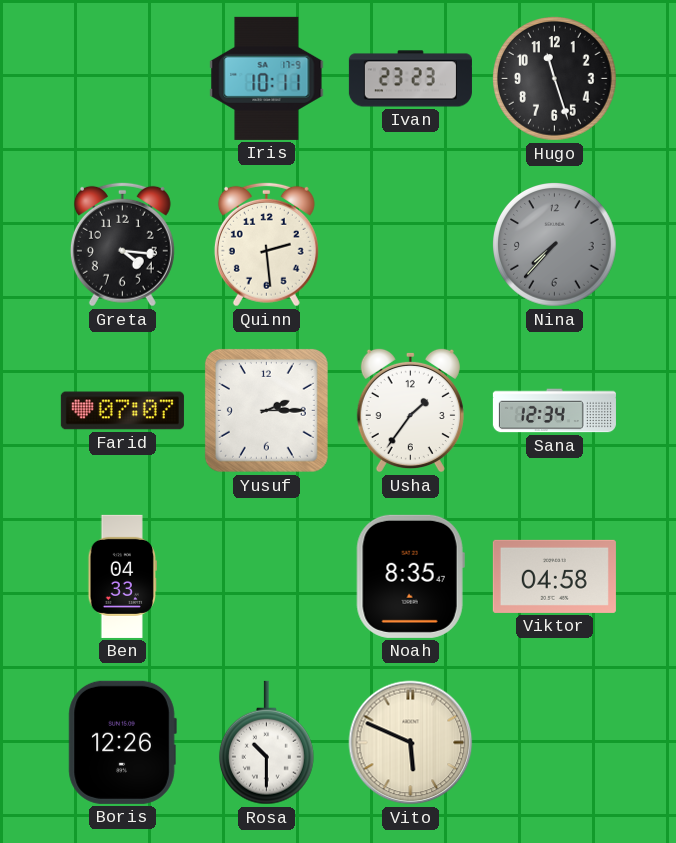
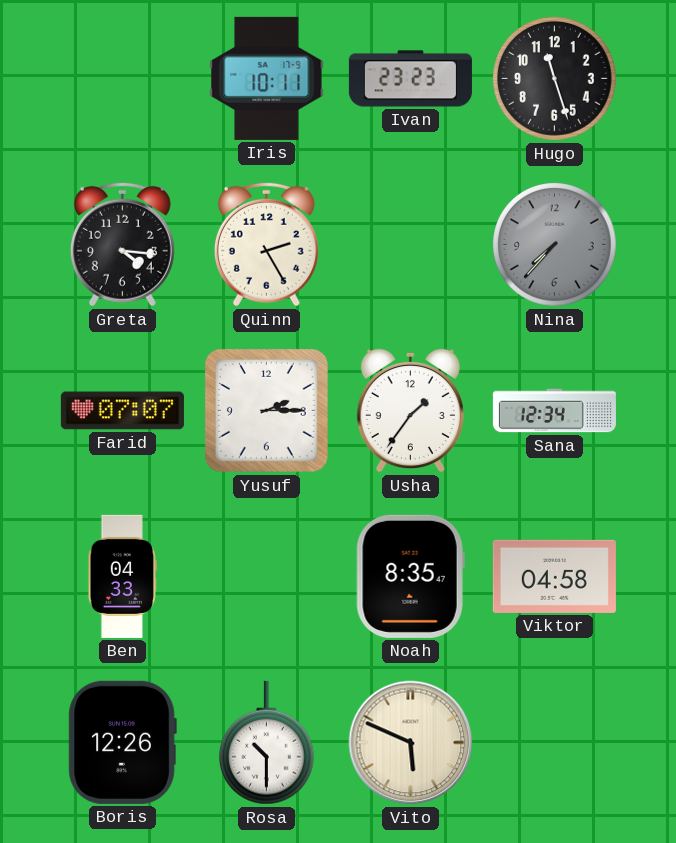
Quinn: 2:29 -> 2:25
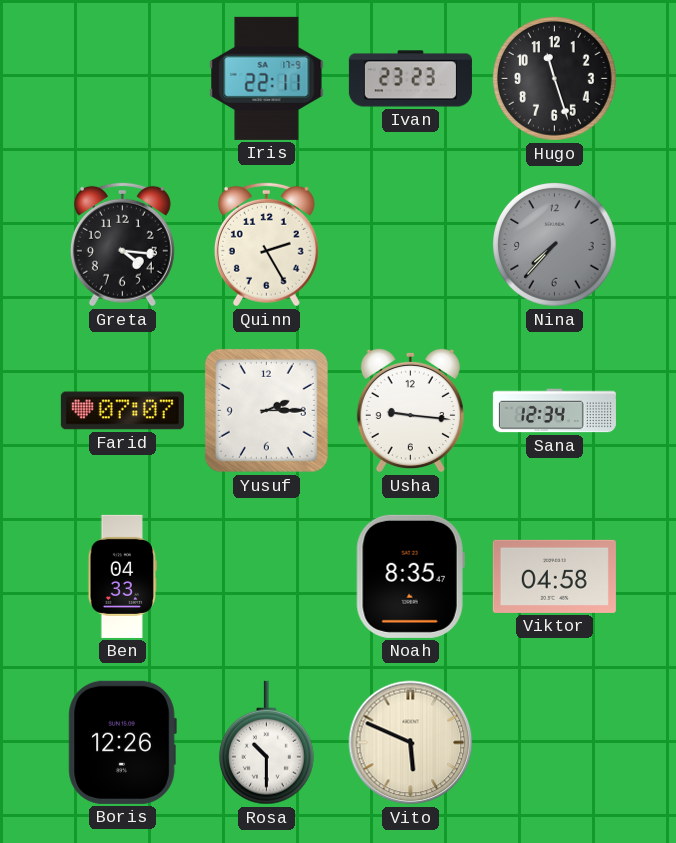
Iris: 10:11 -> 22:11
Usha: 1:36 -> 9:16
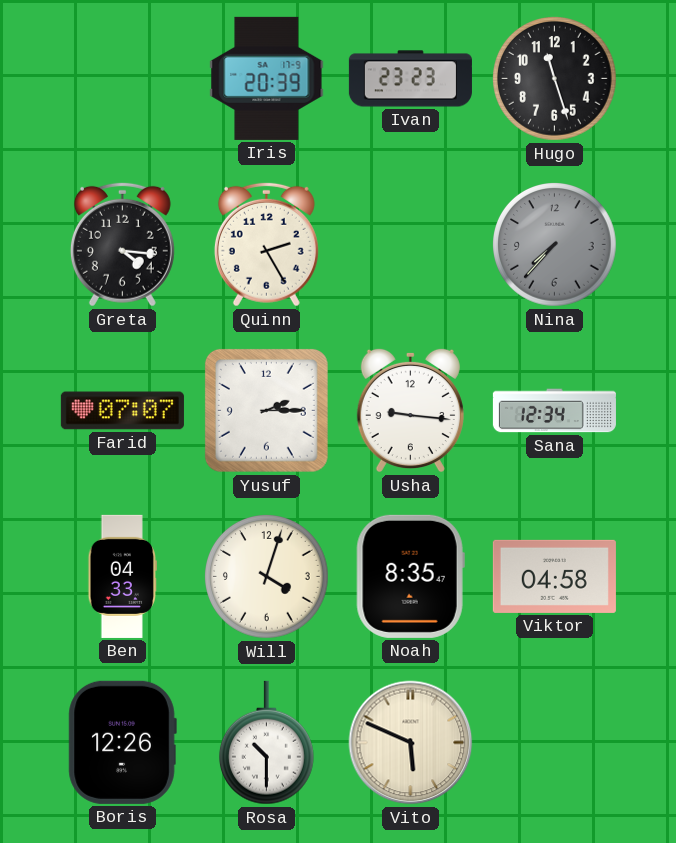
Iris: 22:11 -> 20:39
Will: none -> 4:03
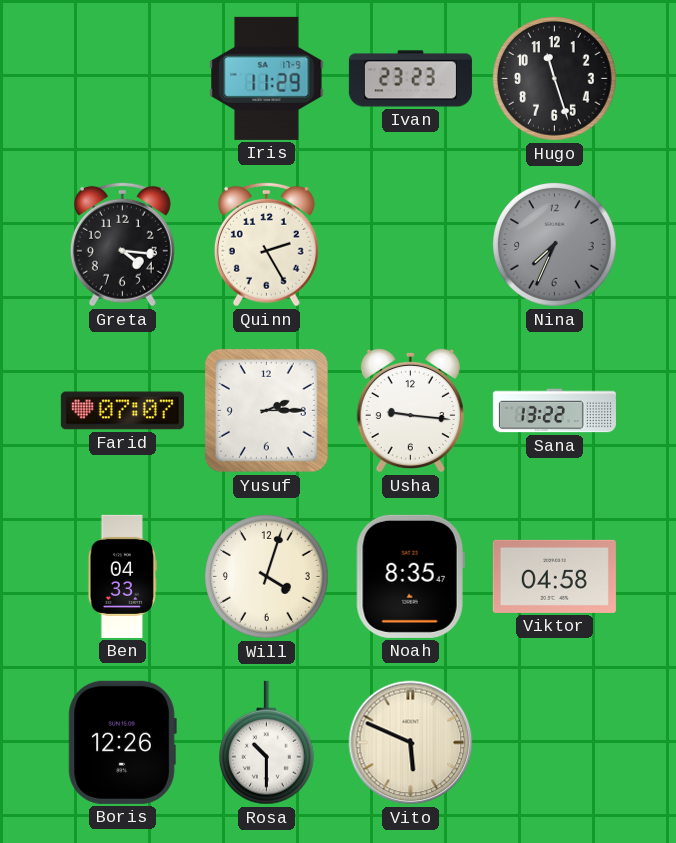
Iris: 20:39 -> 11:29
Nina: 7:37 -> 7:34
Sana: 12:34 -> 13:22
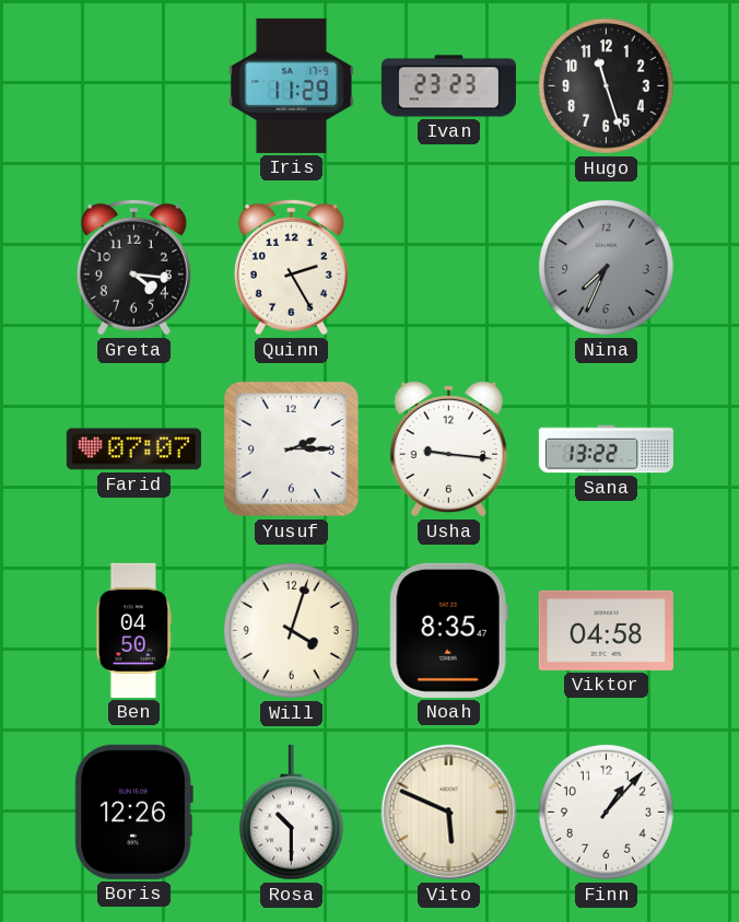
Ben: 04:33 -> 04:50
Finn: none -> 1:07
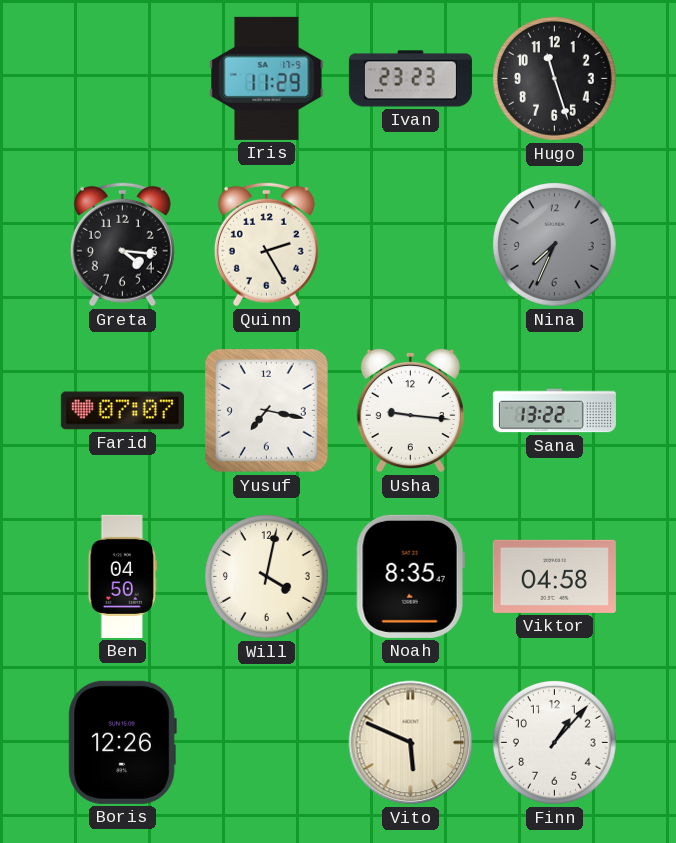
Yusuf: 2:15 -> 7:17
Will: 4:03 -> 4:02
Rosa: 10:30 -> none
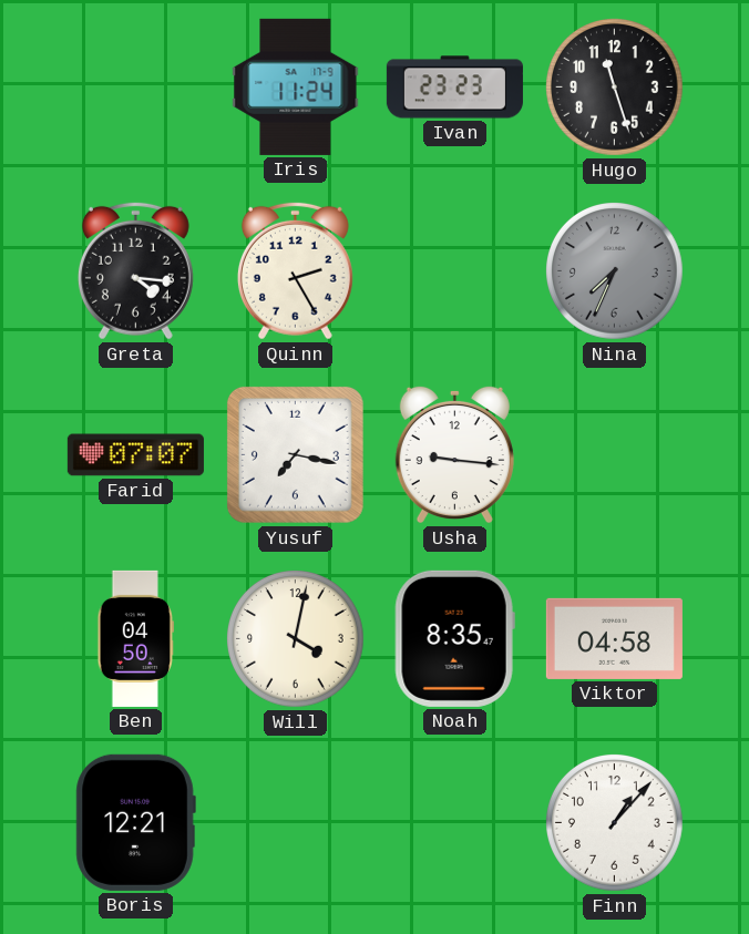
Iris: 11:29 -> 11:24
Sana: 13:22 -> none
Boris: 12:26 -> 12:21
Vito: 5:49 -> none
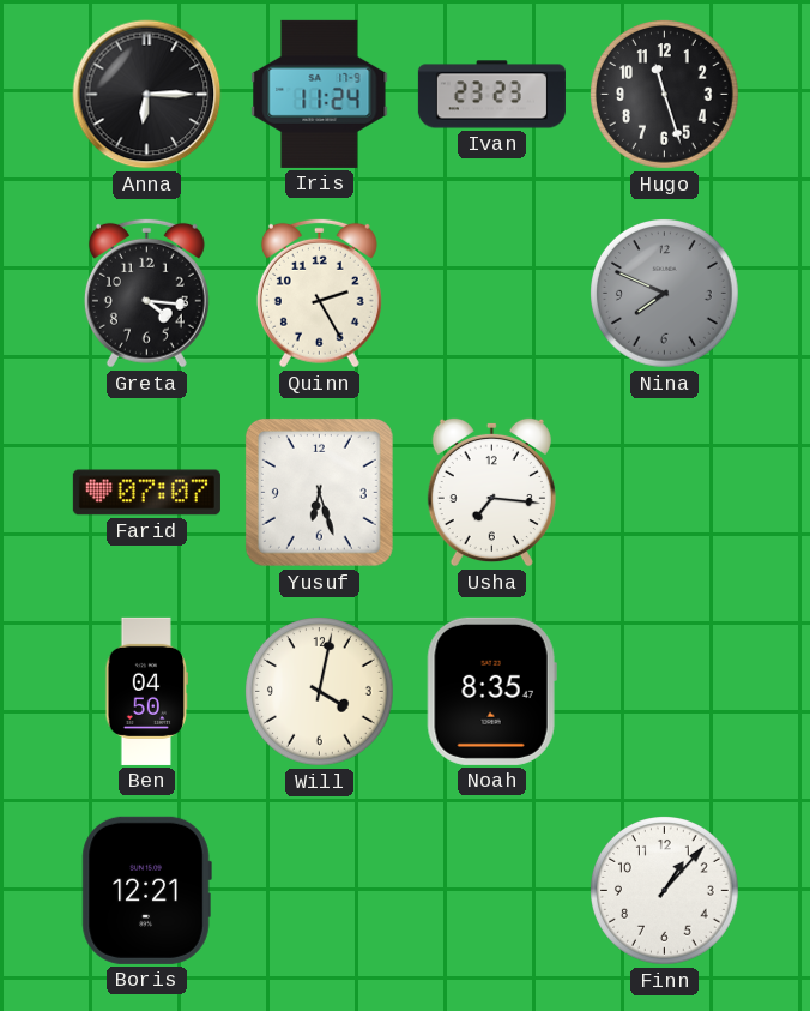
Anna: none -> 6:15
Nina: 7:34 -> 7:49
Yusuf: 7:17 -> 6:27
Usha: 9:16 -> 7:16
Viktor: 04:58 -> none
